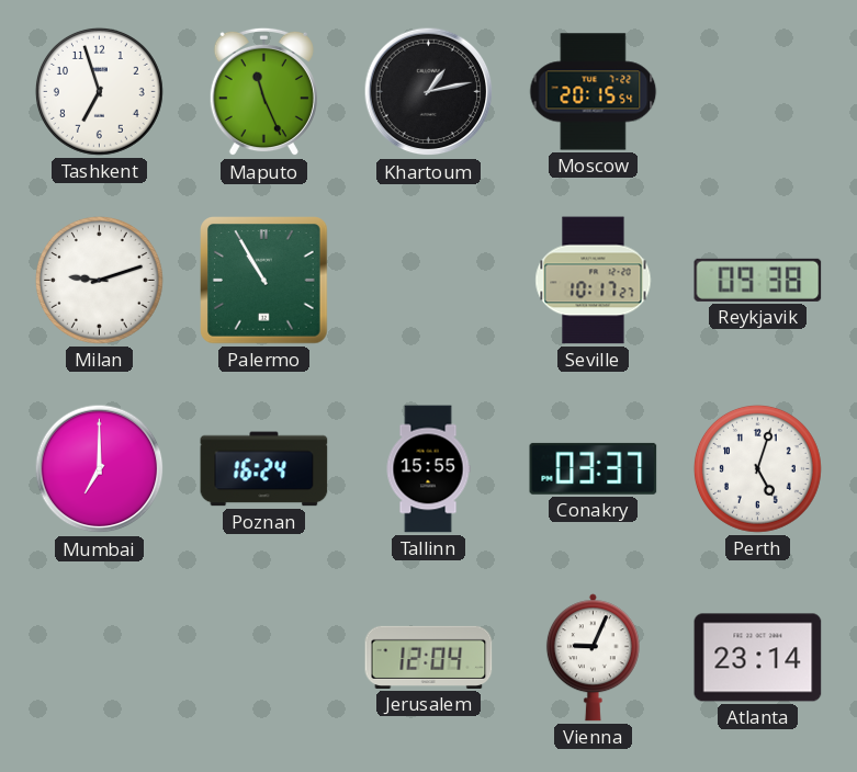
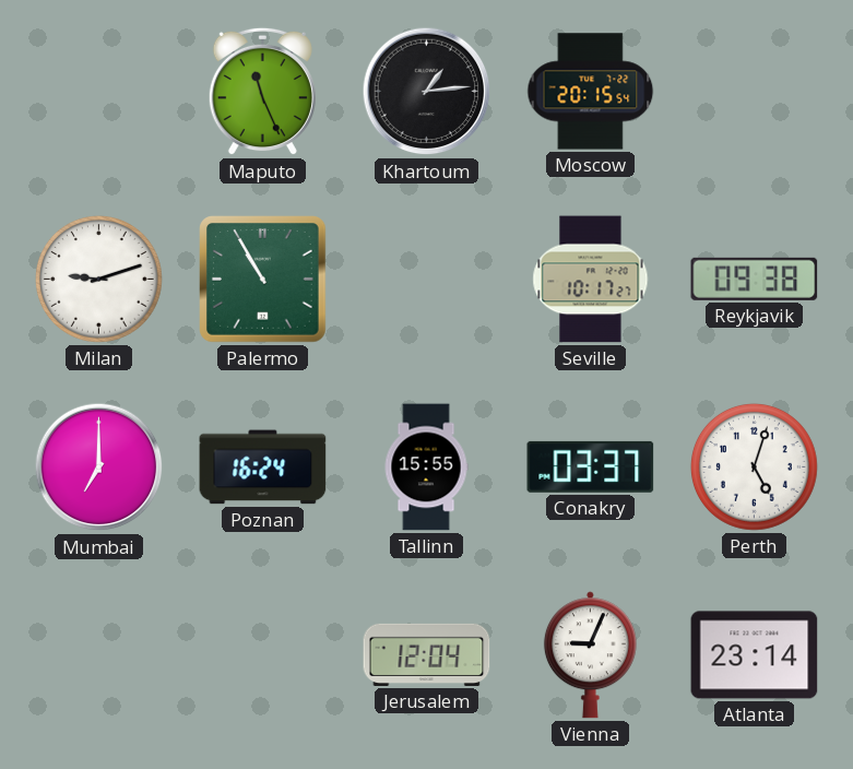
Tashkent: 6:57 -> none
Khartoum: 1:13 -> 1:14
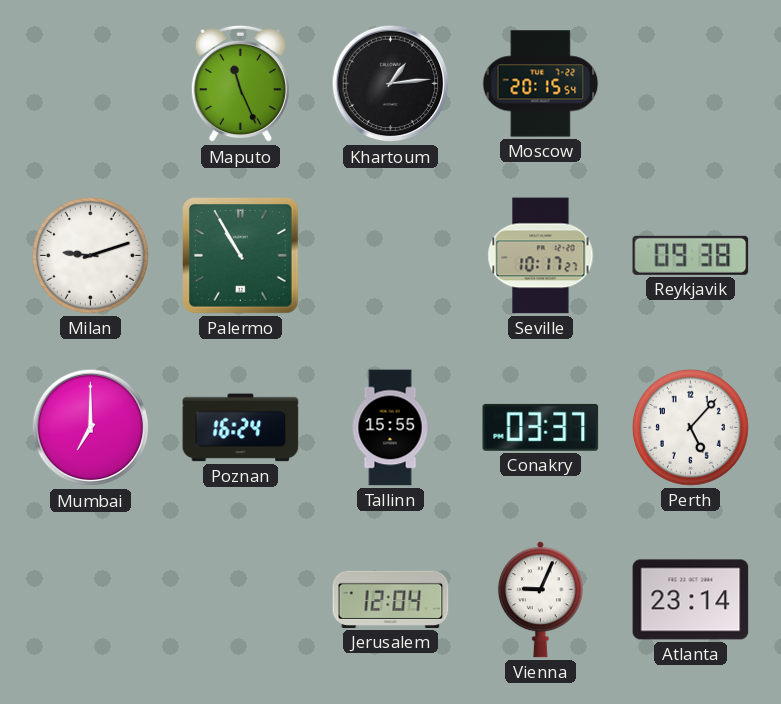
Perth: 5:03 -> 5:07
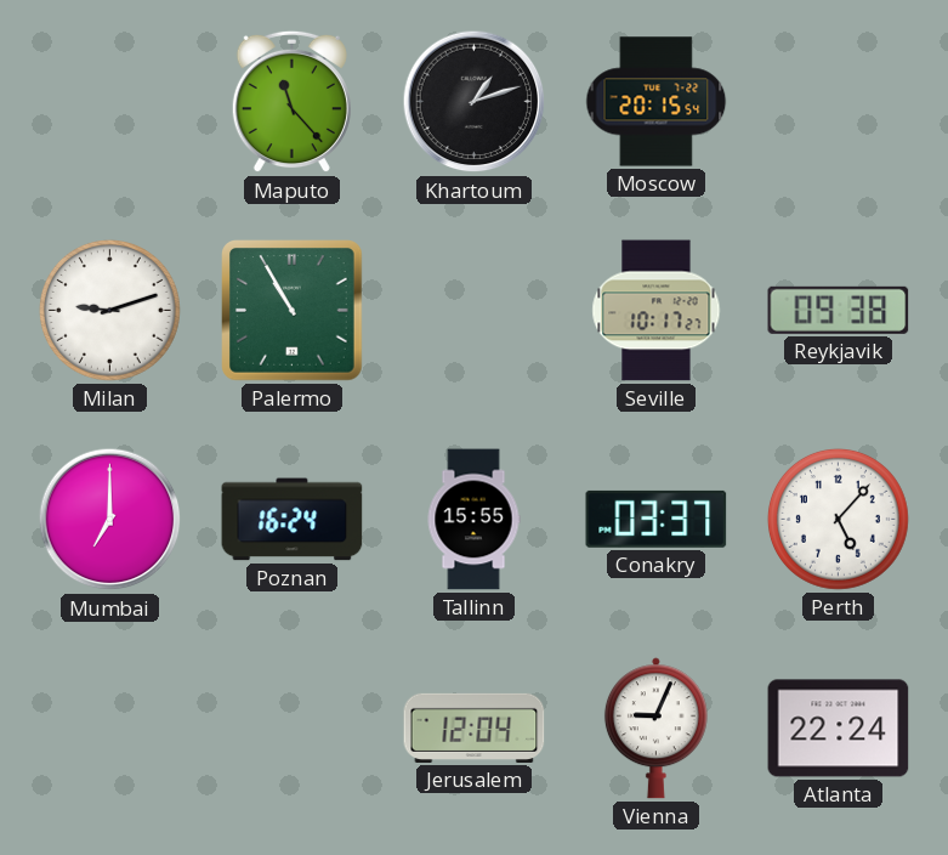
Maputo: 11:26 -> 11:23
Khartoum: 1:14 -> 1:12
Atlanta: 23:14 -> 22:24
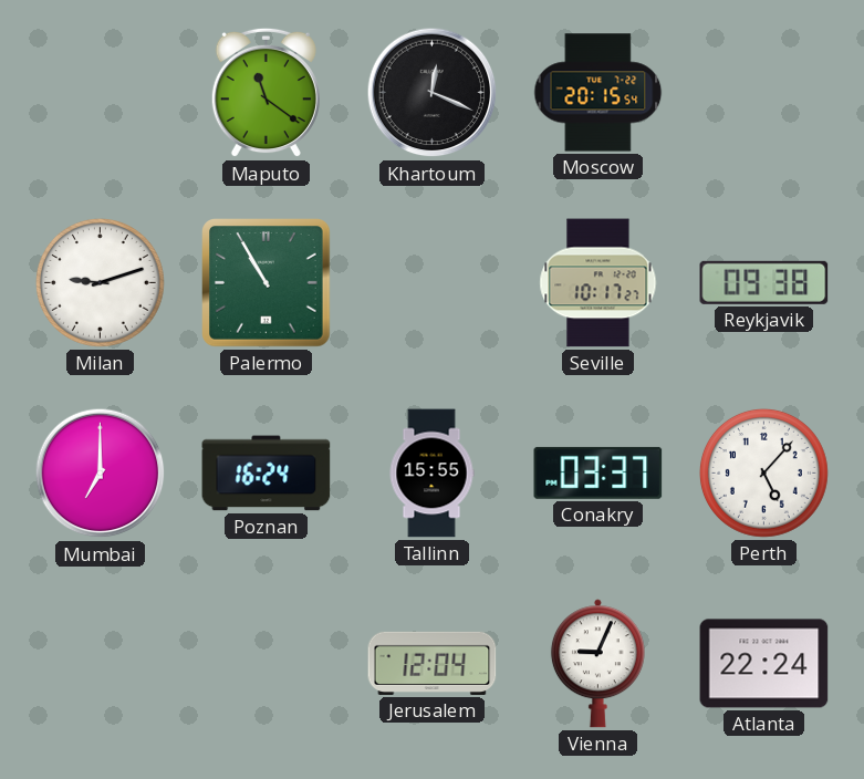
Maputo: 11:23 -> 11:21
Khartoum: 1:12 -> 12:19
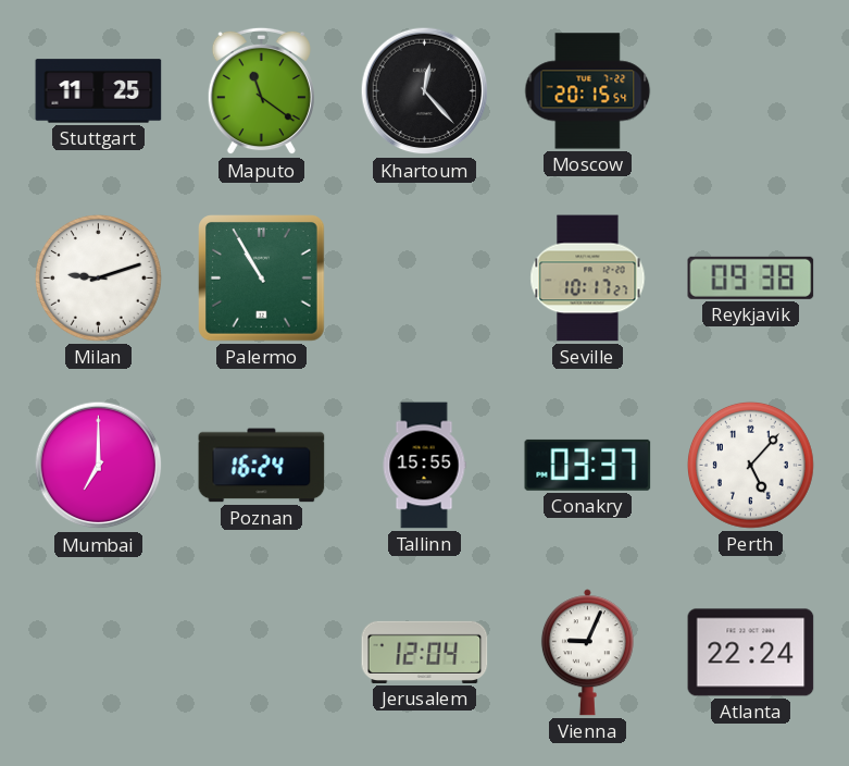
Stuttgart: none -> 11:25
Khartoum: 12:19 -> 12:23
